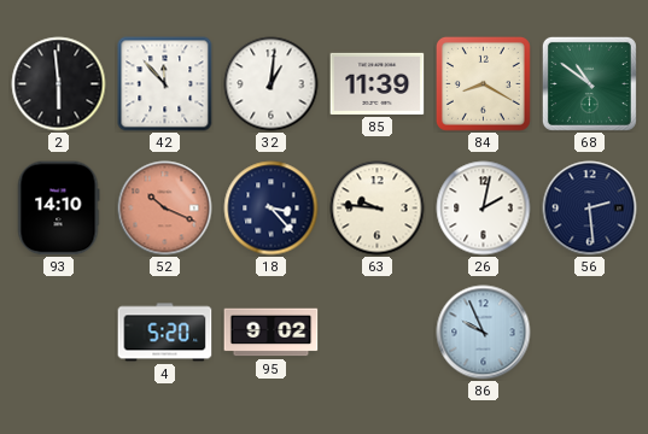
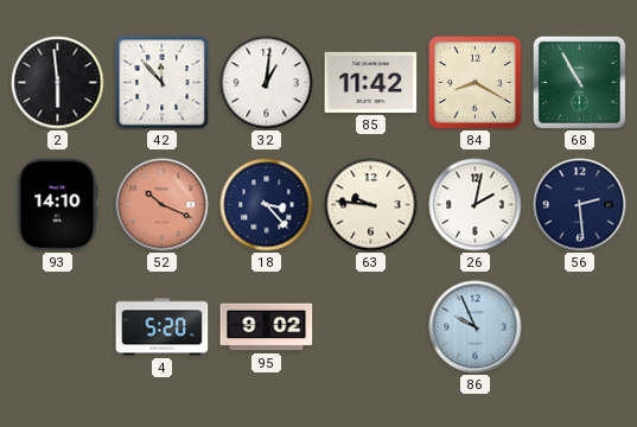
85: 11:39 -> 11:42
68: 10:51 -> 10:55
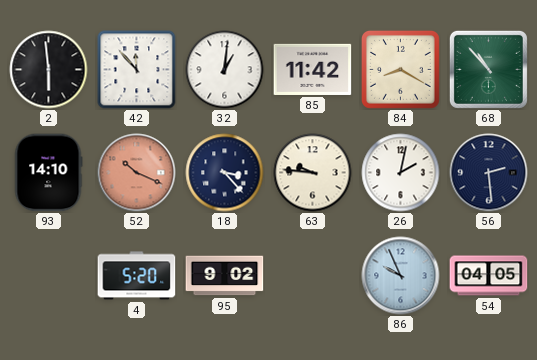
68: 10:55 -> 10:53
54: none -> 04:05
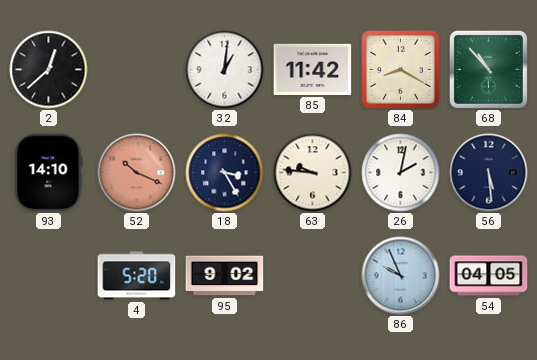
2: 5:59 -> 12:38
42: 11:53 -> none
18: 3:23 -> 3:25
56: 2:29 -> 5:29
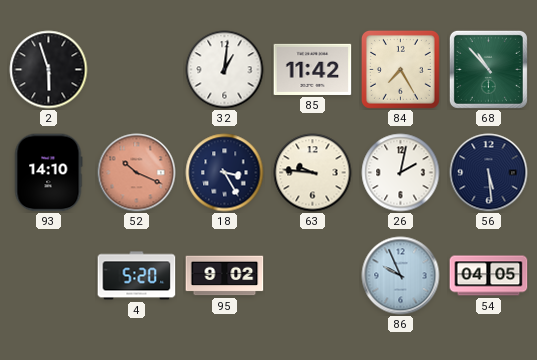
2: 12:38 -> 5:57
84: 8:20 -> 7:25
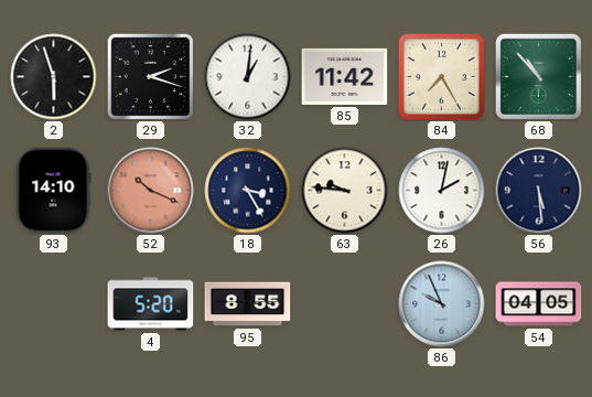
29: none -> 2:18
95: 9:02 -> 8:55
